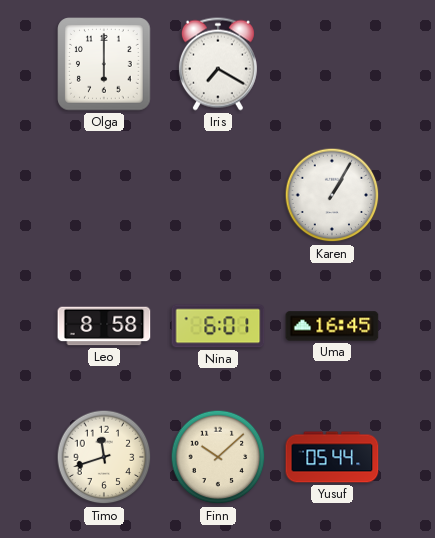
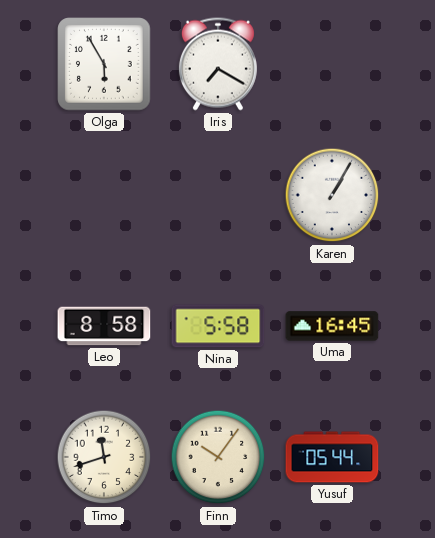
Olga: 6:00 -> 5:55
Nina: 6:01 -> 5:58
Finn: 10:08 -> 10:06
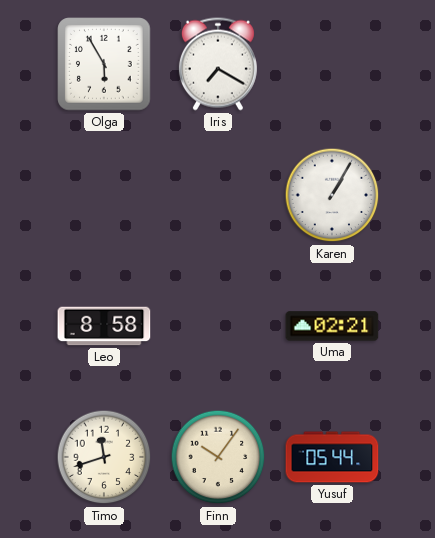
Nina: 5:58 -> none
Uma: 16:45 -> 02:21
